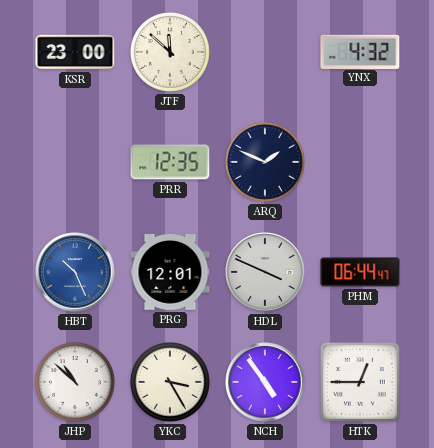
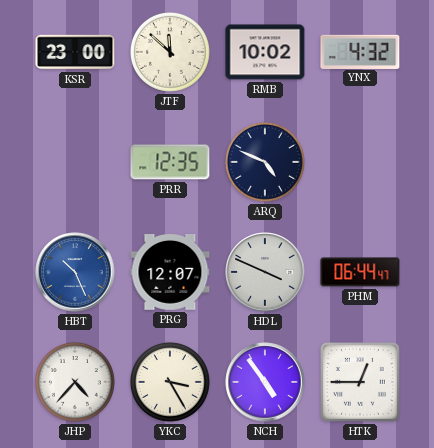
RMB: none -> 10:02
ARQ: 1:49 -> 4:49
PRG: 12:01 -> 12:07
JHP: 10:52 -> 4:37
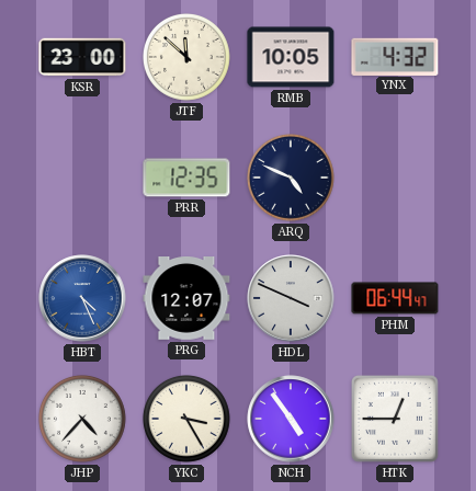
RMB: 10:02 -> 10:05
HBT: 10:26 -> 4:26
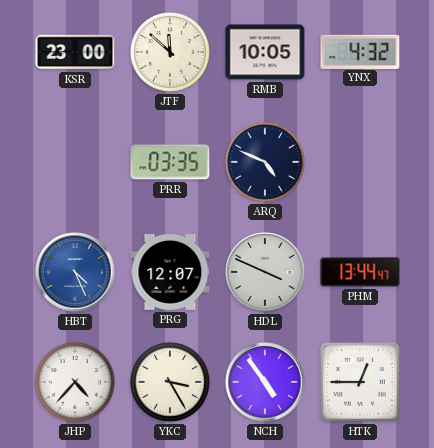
PRR: 12:35 -> 03:35
PHM: 06:44 -> 13:44
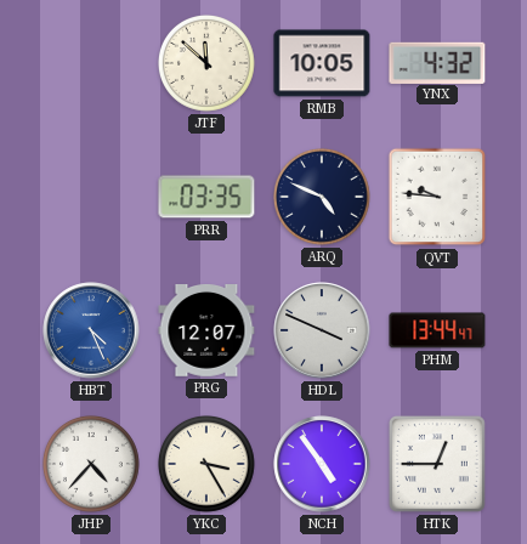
KSR: 23:00 -> none
QVT: none -> 9:46
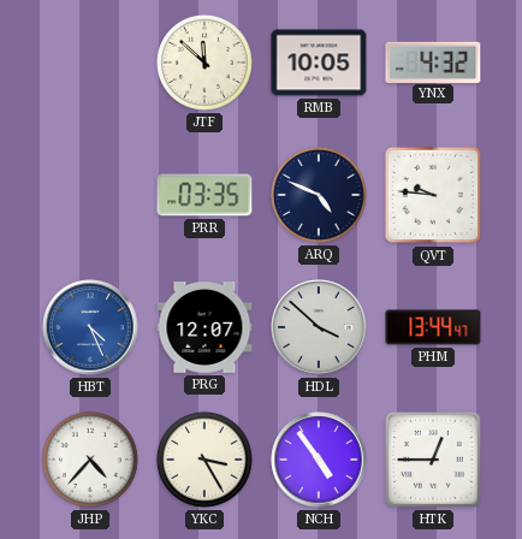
HDL: 3:49 -> 3:52
